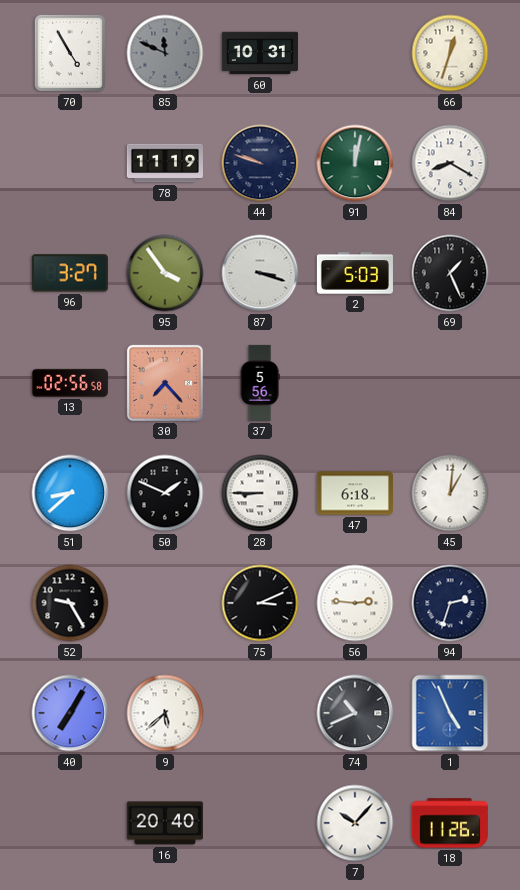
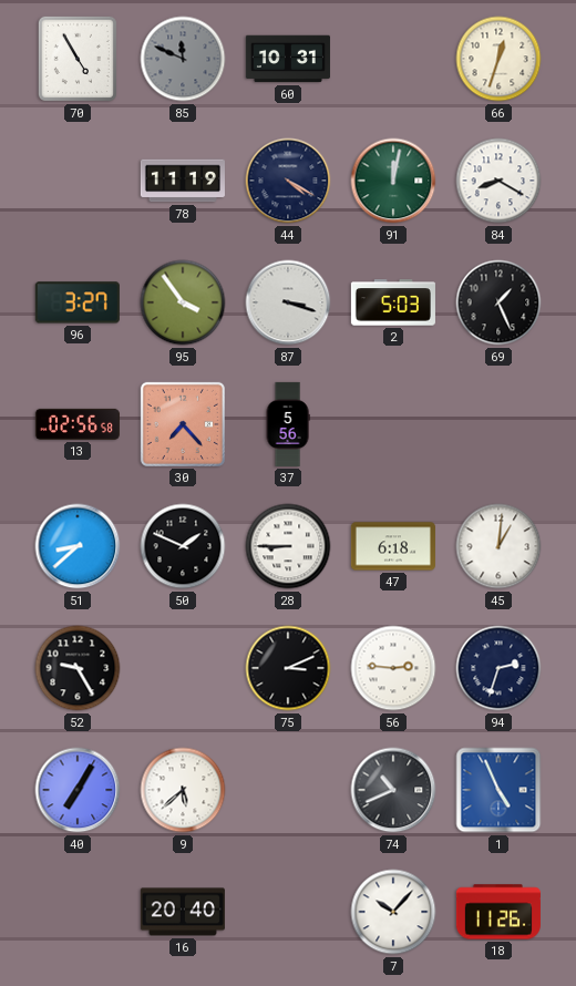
44: 9:48 -> 4:20
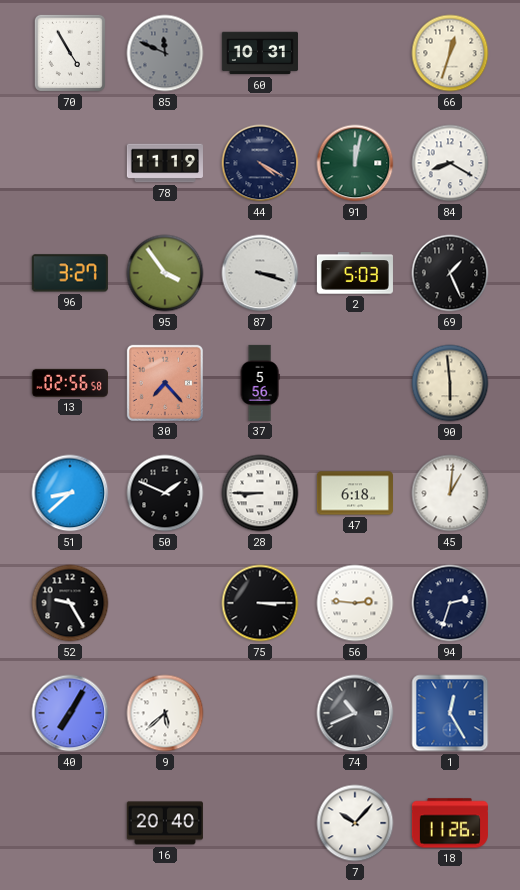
90: none -> 5:59
75: 3:11 -> 3:15
1: 4:56 -> 12:25
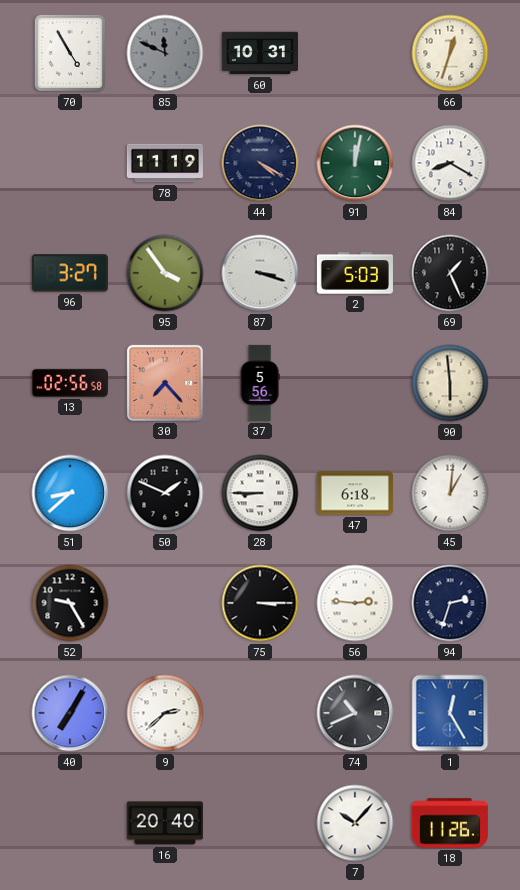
9: 5:38 -> 2:38
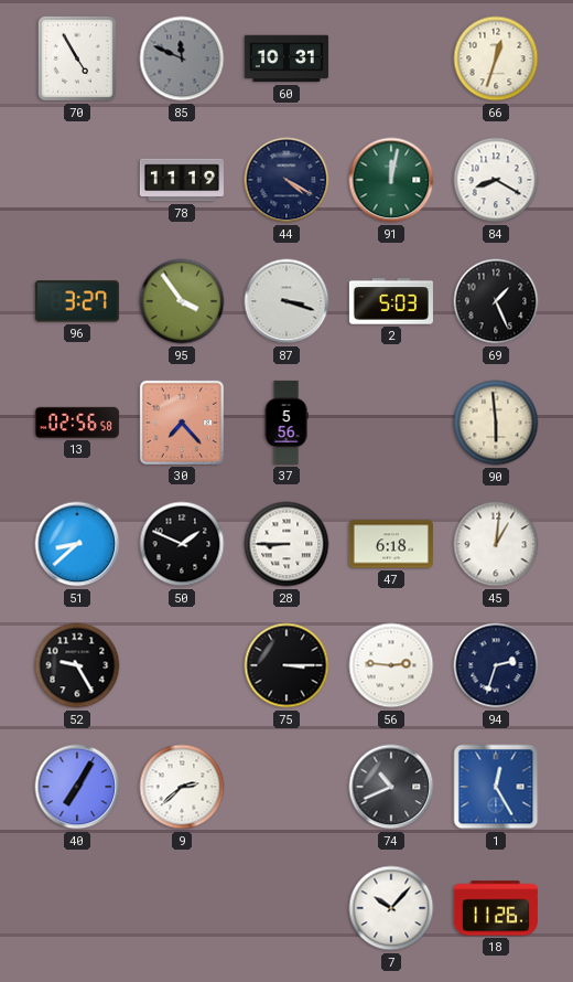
16: 20:40 -> none
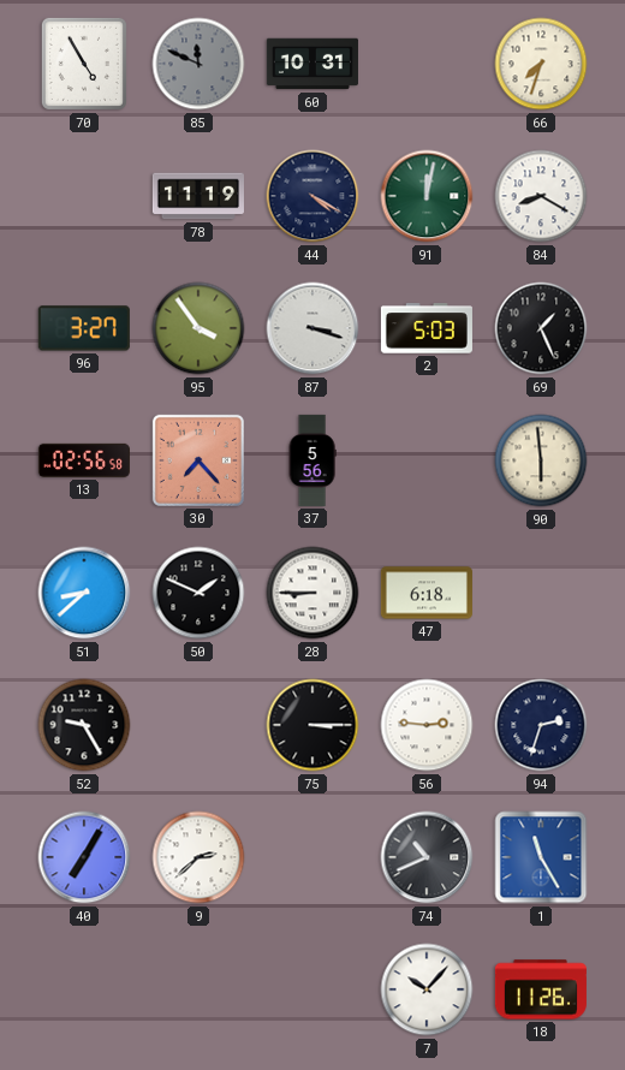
66: 12:33 -> 7:33
45: 1:01 -> none
1: 12:25 -> 11:25
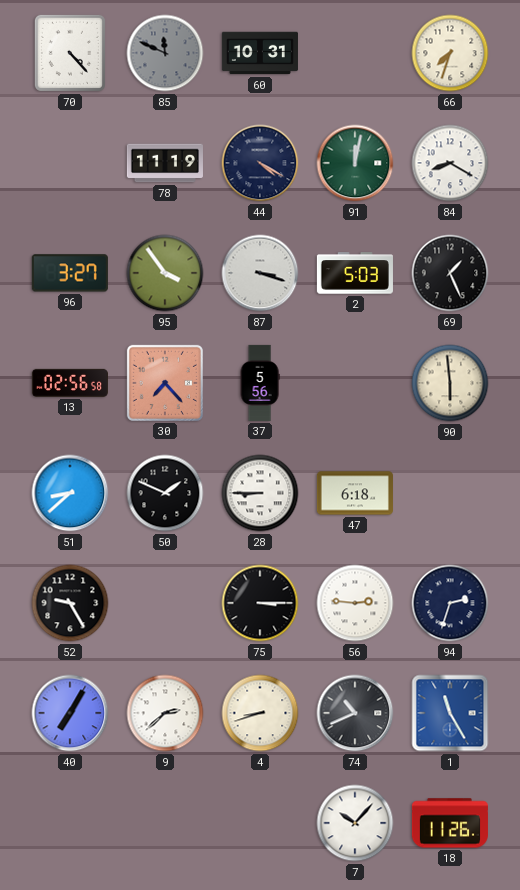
70: 4:55 -> 4:23
4: none -> 8:42
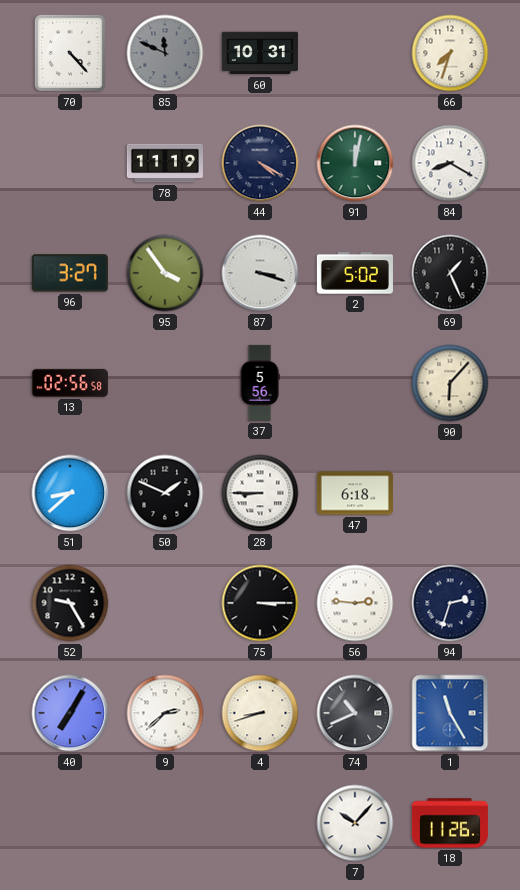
2: 5:03 -> 5:02
30: 7:23 -> none
90: 5:59 -> 6:07
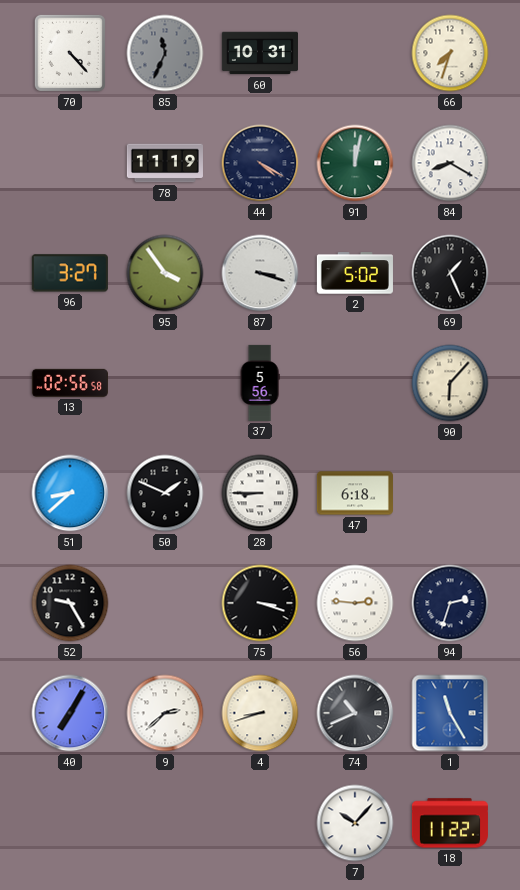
85: 11:49 -> 11:34
75: 3:15 -> 3:18
18: 11:26 -> 11:22
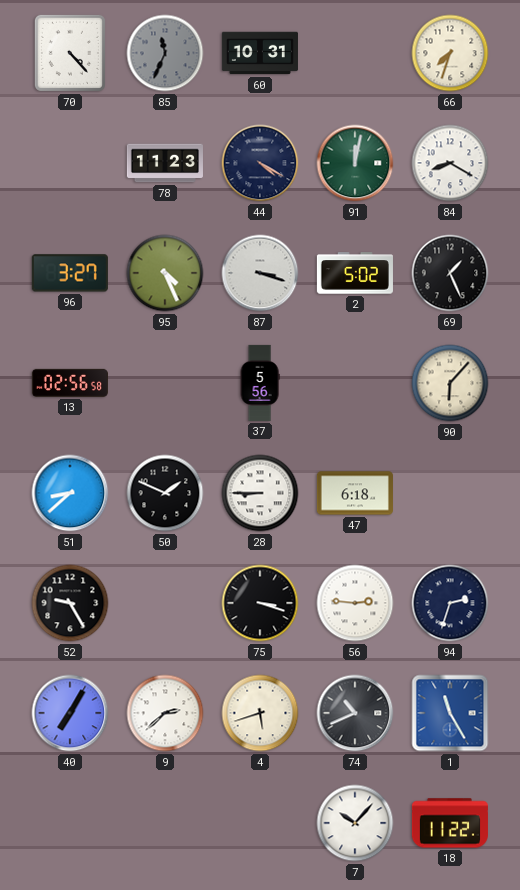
78: 11:19 -> 11:23
95: 3:54 -> 4:26
4: 8:42 -> 5:42
